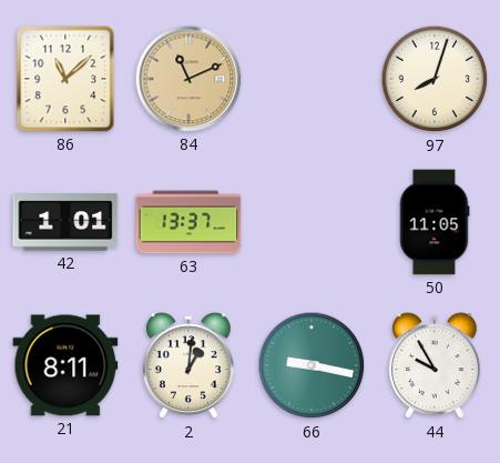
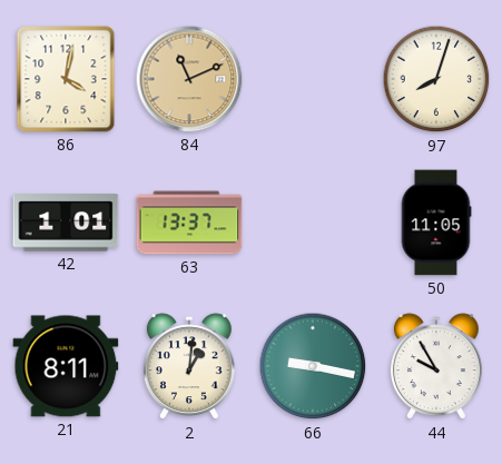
86: 11:08 -> 4:02
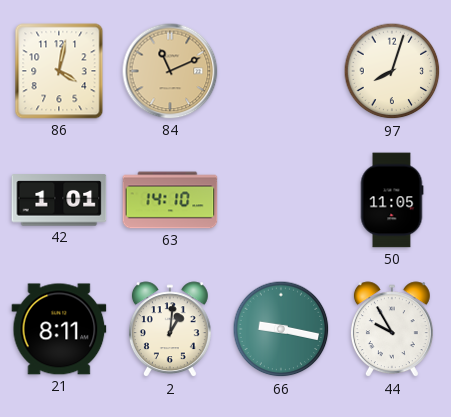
63: 13:37 -> 14:10
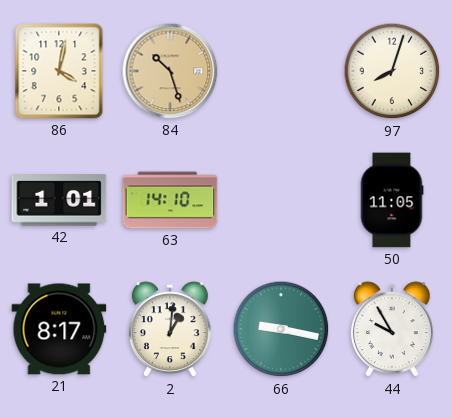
84: 11:11 -> 10:27
21: 8:11 -> 8:17
